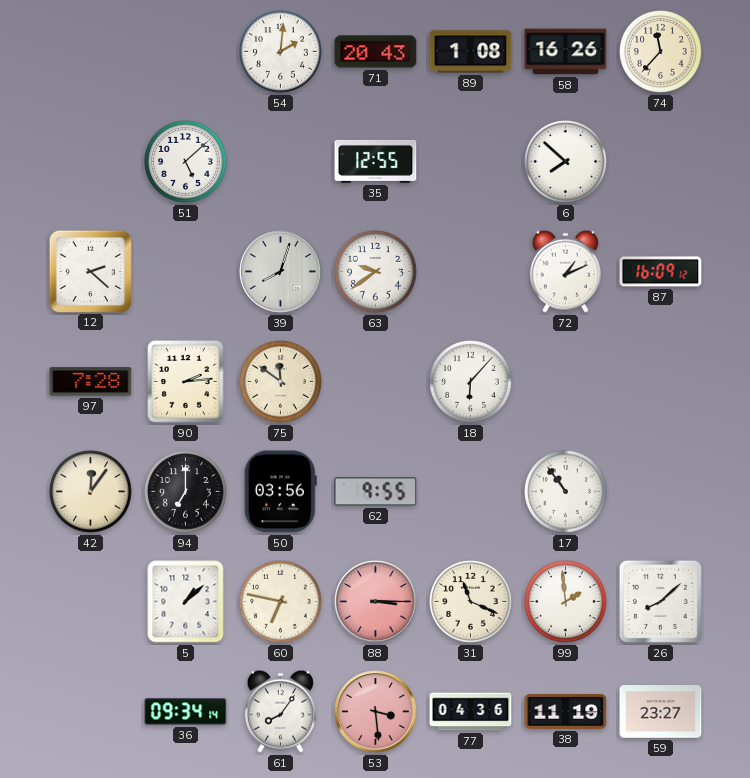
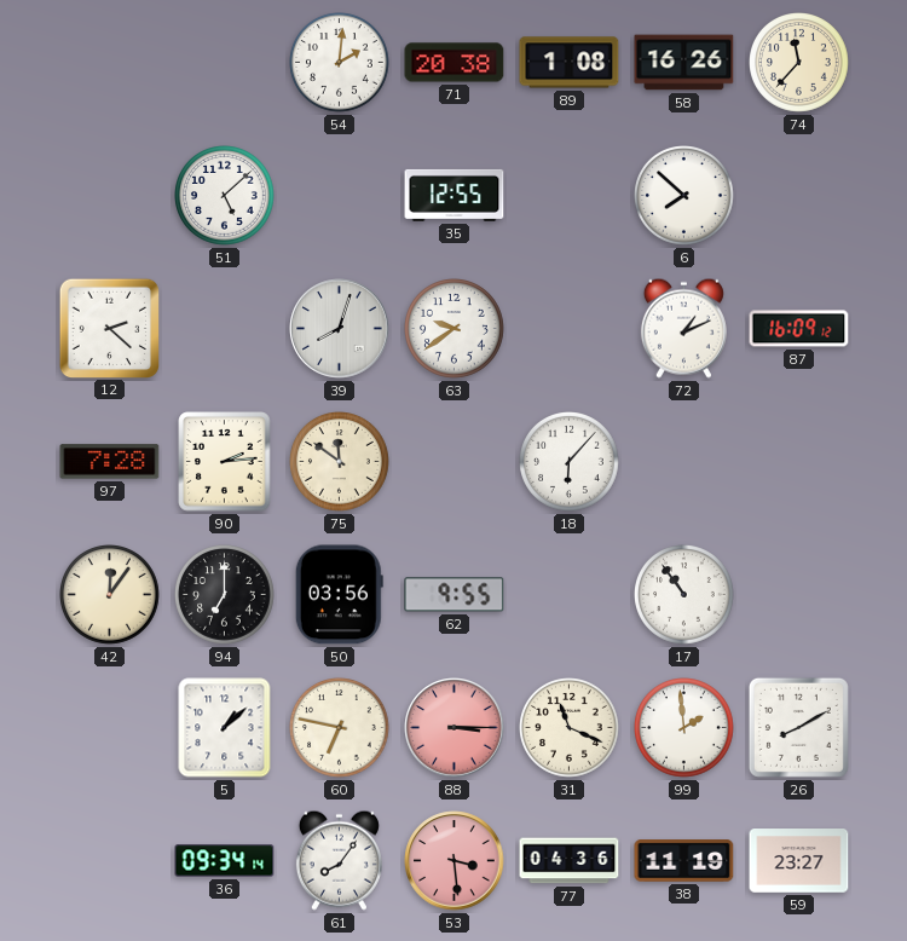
71: 20:43 -> 20:38
26: 8:08 -> 8:10
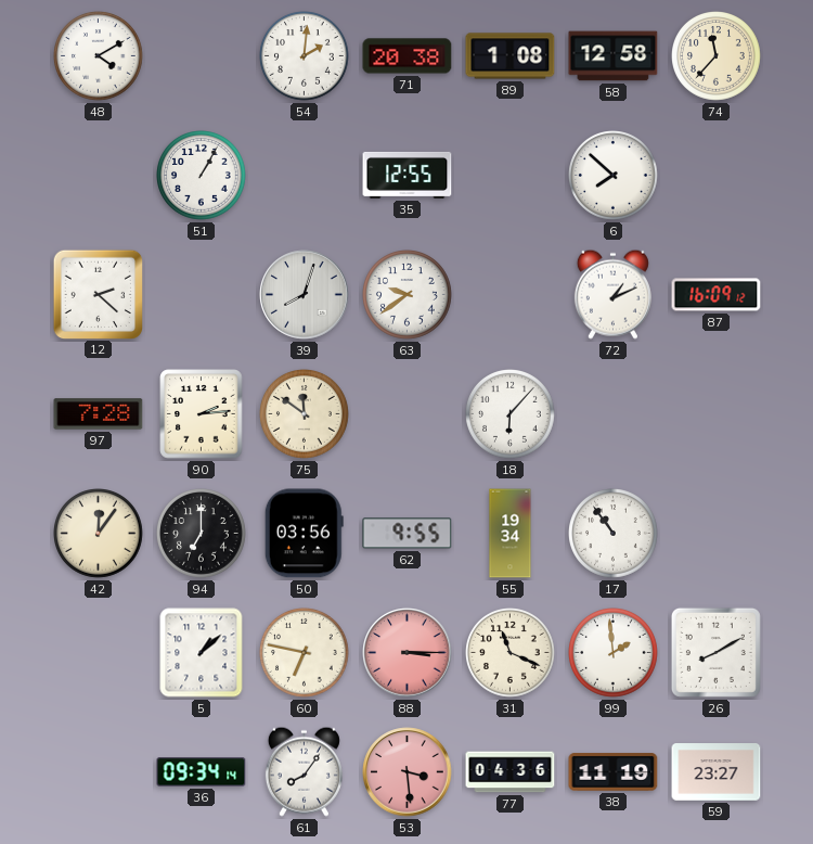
48: none -> 4:10
58: 16:26 -> 12:58
51: 5:08 -> 1:05
55: none -> 19:34
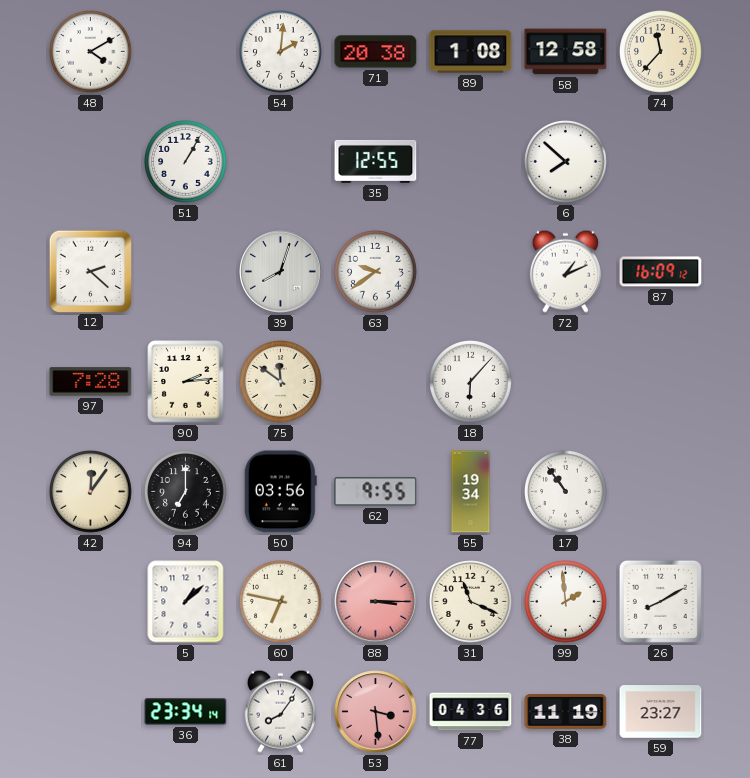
36: 09:34 -> 23:34
